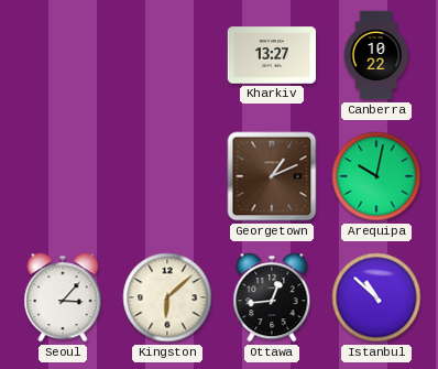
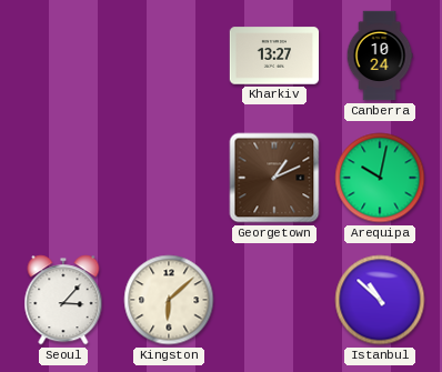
Canberra: 10:22 -> 10:24
Ottawa: 12:44 -> none
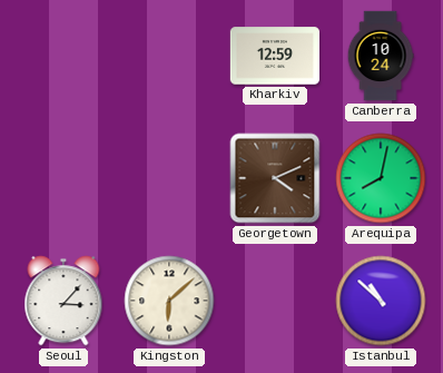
Kharkiv: 13:27 -> 12:59
Georgetown: 1:11 -> 4:11
Arequipa: 10:02 -> 8:02
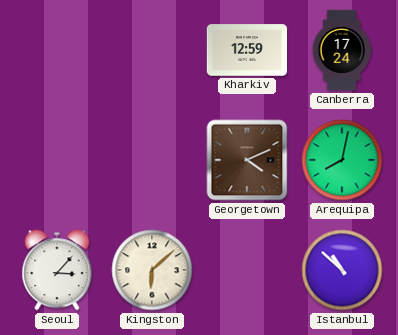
Canberra: 10:24 -> 17:24
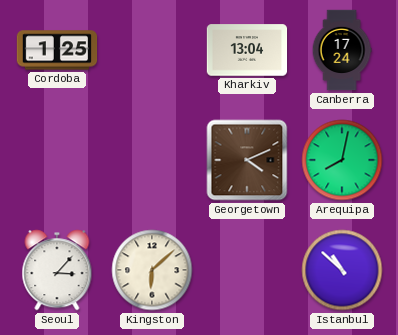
Cordoba: none -> 1:25
Kharkiv: 12:59 -> 13:04
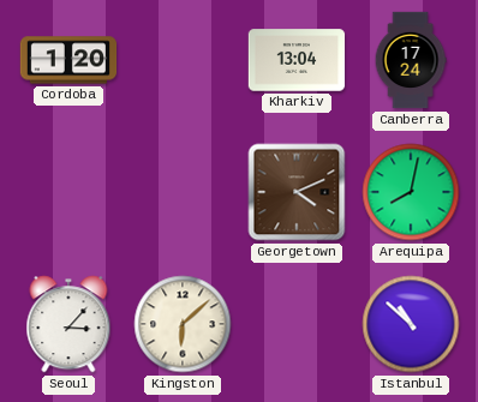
Cordoba: 1:25 -> 1:20
